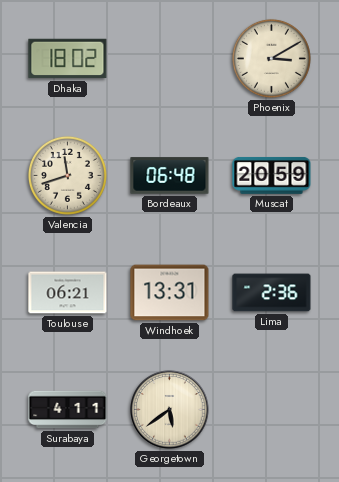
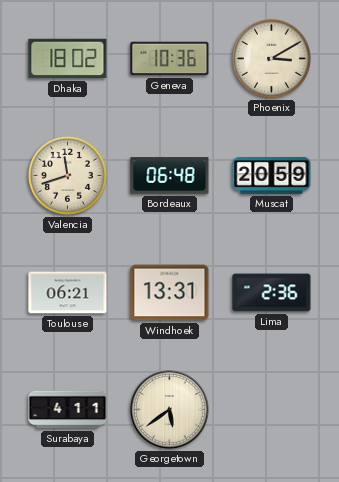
Geneva: none -> 10:36
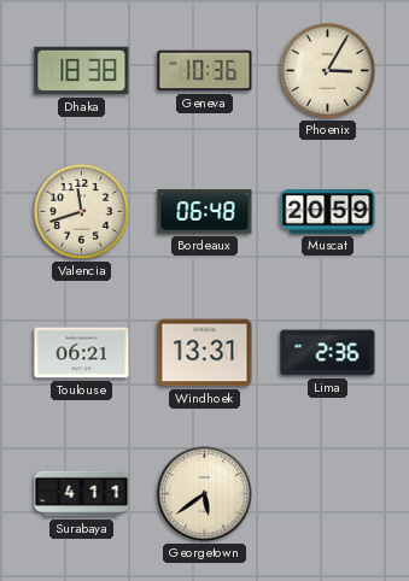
Dhaka: 18:02 -> 18:38
Phoenix: 3:10 -> 3:05
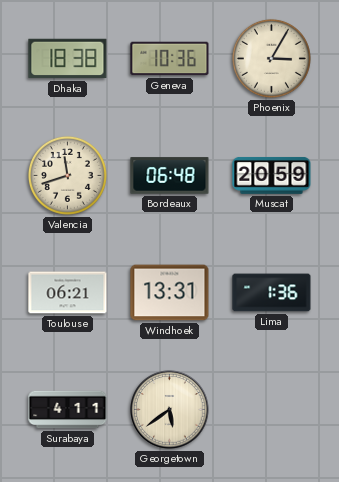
Lima: 2:36 -> 1:36
